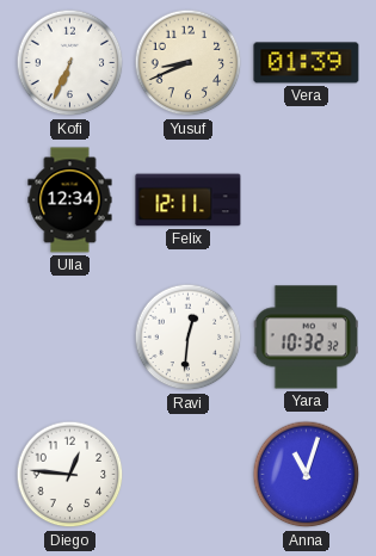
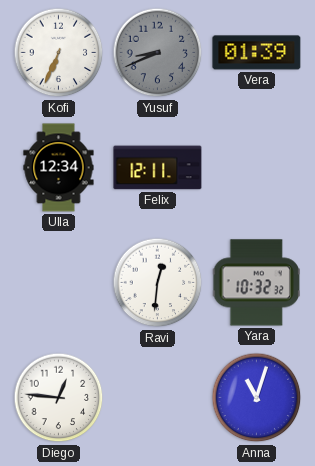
Yusuf dial: cream -> grey
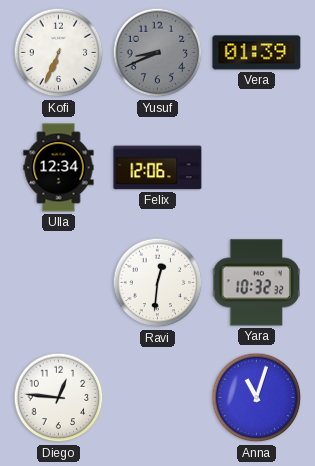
Felix: 12:11 -> 12:06
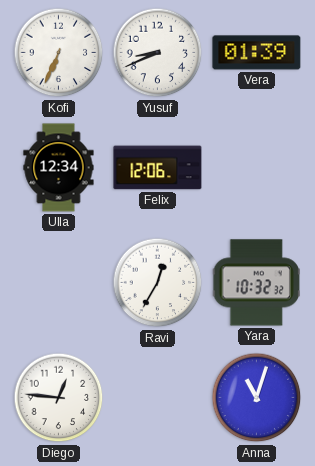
Yusuf dial: grey -> white
Ravi: 12:31 -> 12:35
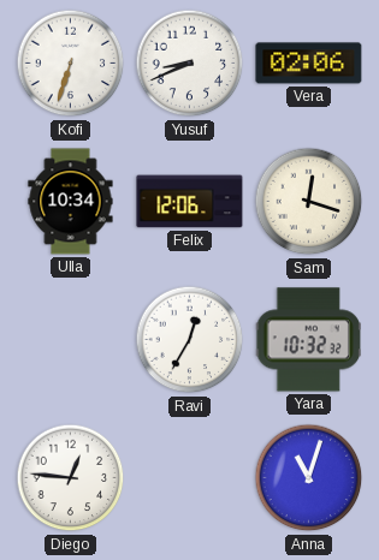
Kofi: 6:34 -> 6:33
Vera: 01:39 -> 02:06
Ulla: 12:34 -> 10:34
Sam: none -> 12:18
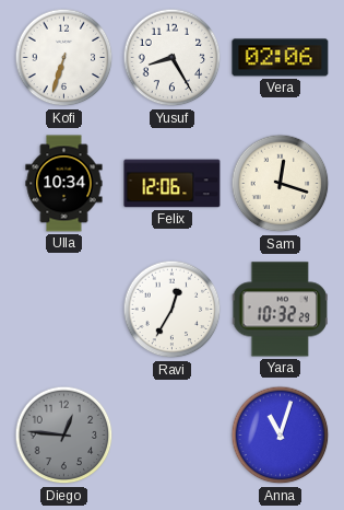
Yusuf: 8:41 -> 8:25
Yara: 10:32:32 -> 10:32:29
Diego dial: white -> grey
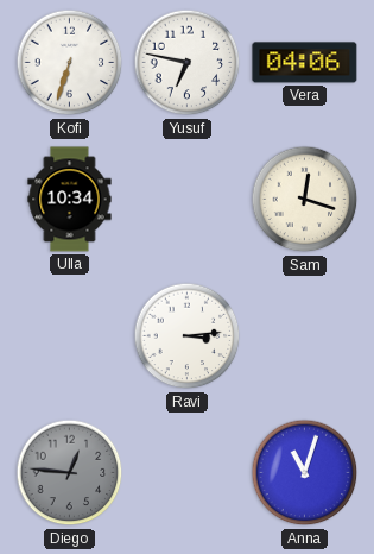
Yusuf: 8:25 -> 6:47
Vera: 02:06 -> 04:06
Felix: 12:06 -> none
Ravi: 12:35 -> 3:14
Yara: 10:32 -> none
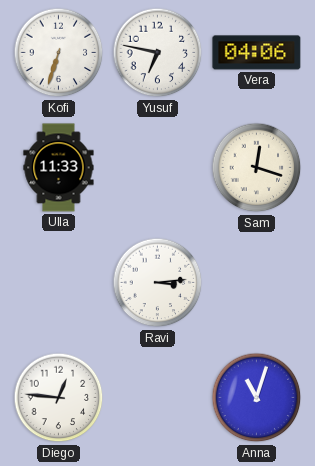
Ulla: 10:34 -> 11:33
Diego dial: grey -> white
